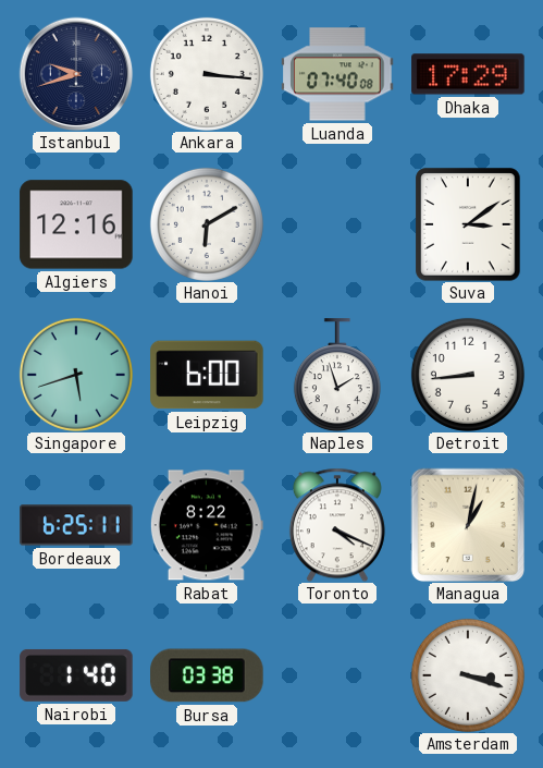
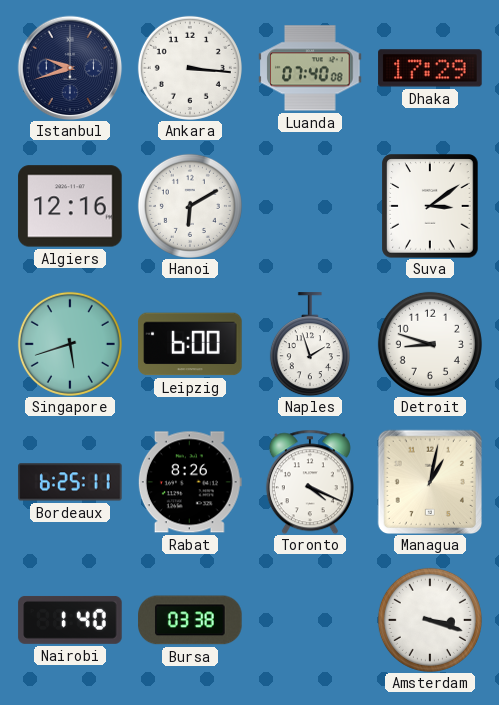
Detroit: 8:44 -> 8:48
Rabat: 8:22 -> 8:26
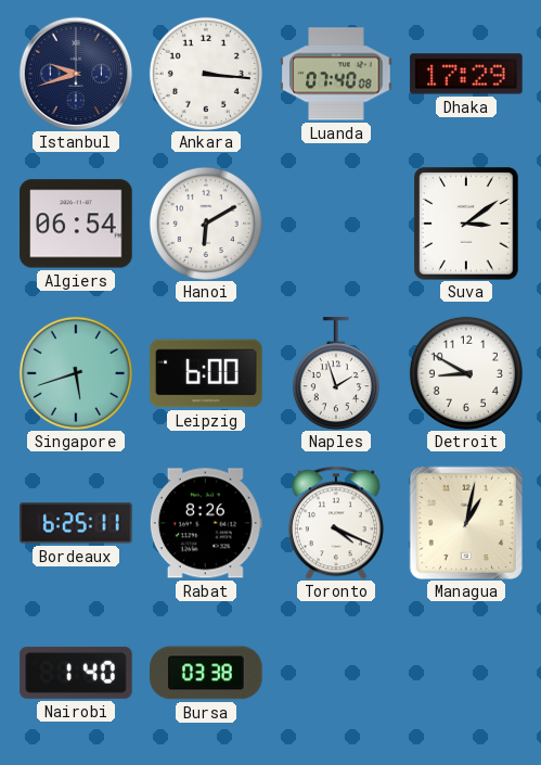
Algiers: 12:16 -> 06:54
Detroit: 8:48 -> 8:50
Amsterdam: 3:18 -> none
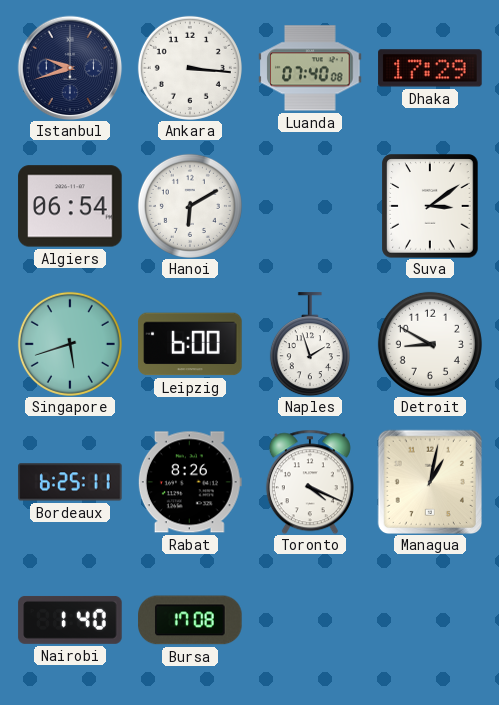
Bursa: 03:38 -> 17:08
